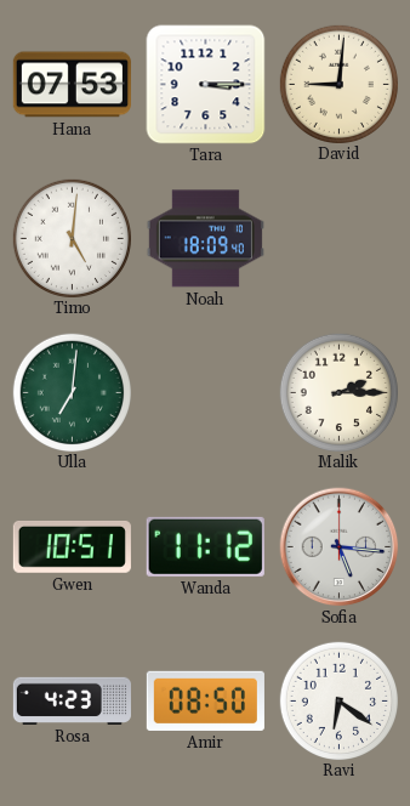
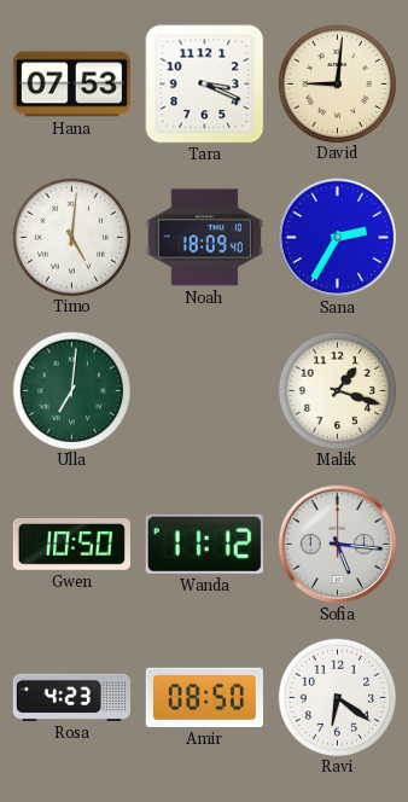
Tara: 3:15 -> 3:19
Sana: none -> 2:35
Malik: 2:15 -> 1:18
Gwen: 10:51 -> 10:50
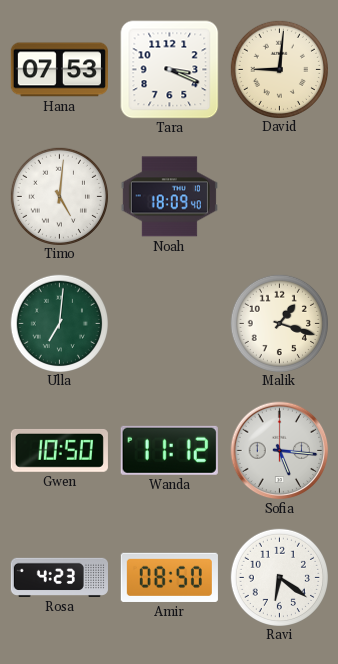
Sana: 2:35 -> none
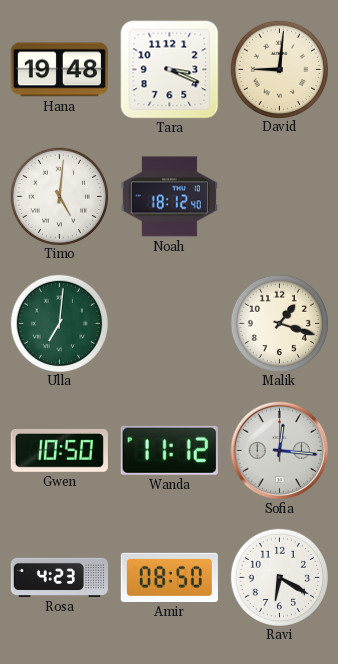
Hana: 07:53 -> 19:48
Noah: 18:09 -> 18:12
Sofia: 5:16 -> 12:16
Ravi: 6:21 -> 6:20
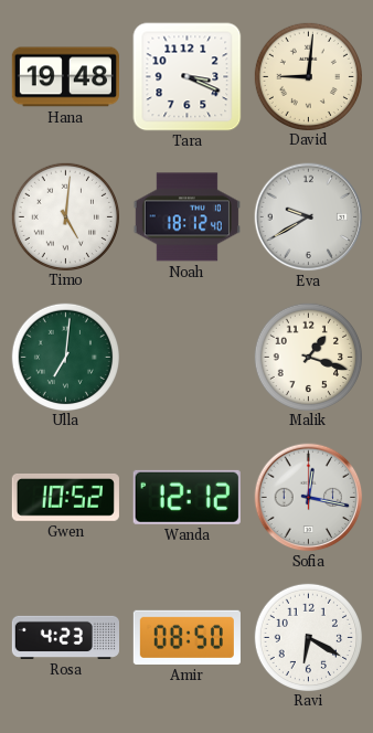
Eva: none -> 9:40
Gwen: 10:50 -> 10:52
Wanda: 11:12 -> 12:12
Sofia: 12:16 -> 12:17
